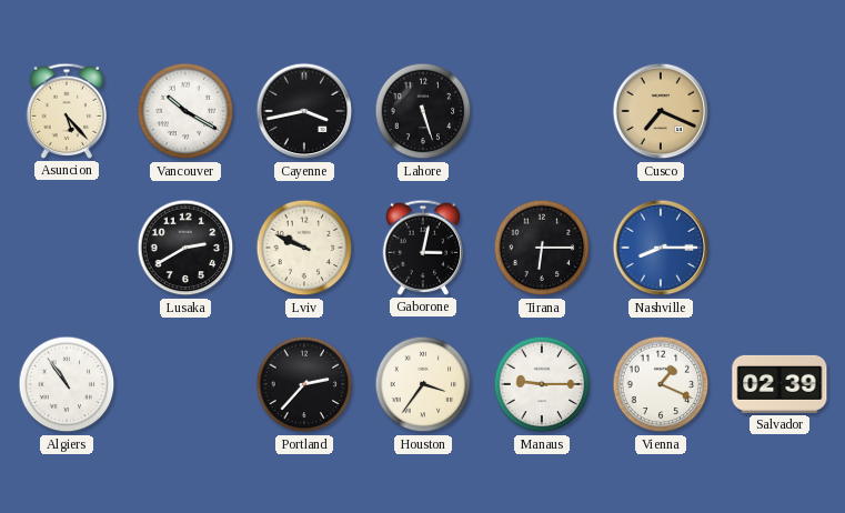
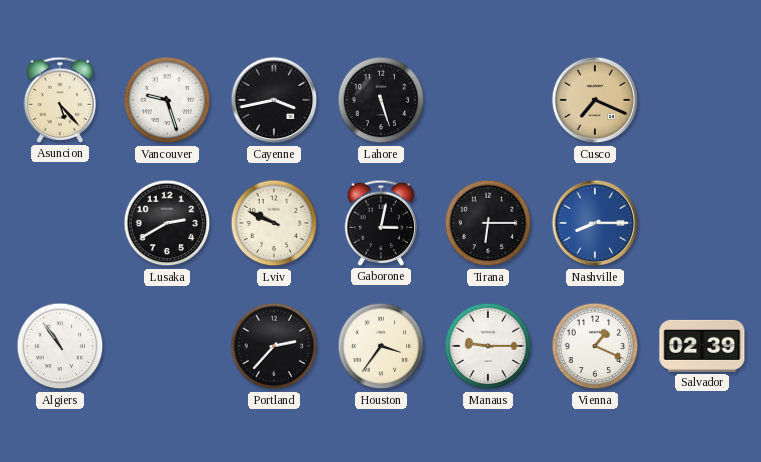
Vancouver: 10:20 -> 9:27
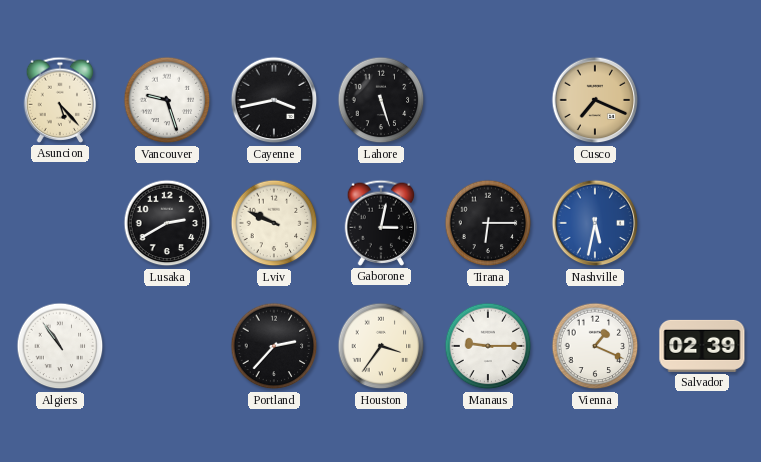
Nashville: 8:15 -> 5:32
